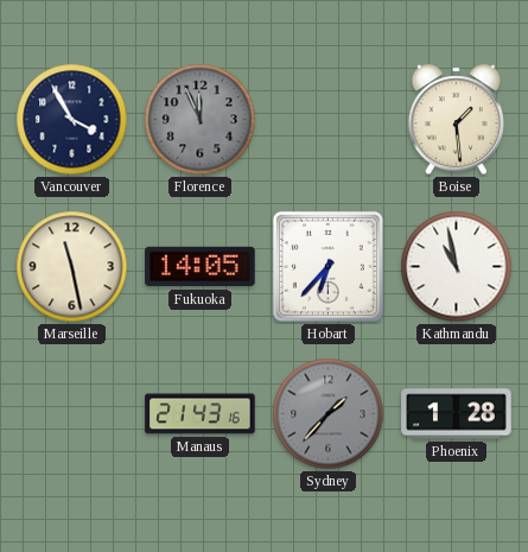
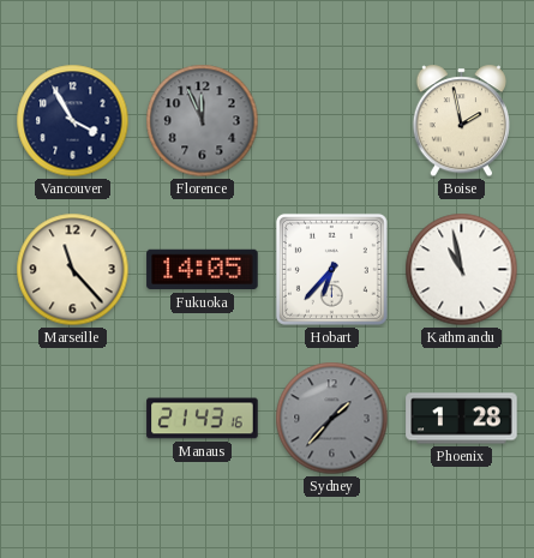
Boise: 1:29 -> 1:58
Marseille: 11:28 -> 11:23
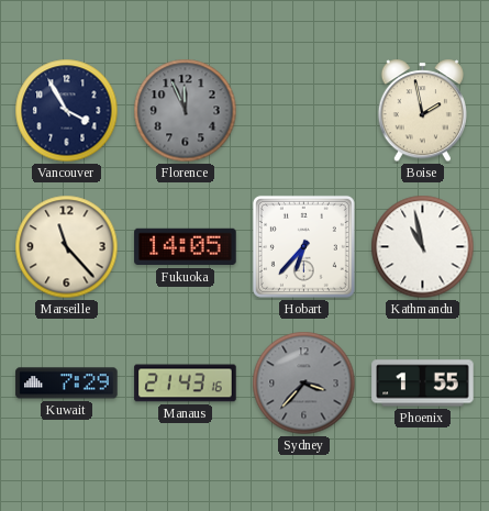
Kuwait: none -> 7:29
Sydney: 1:37 -> 3:37
Phoenix: 1:28 -> 1:55
